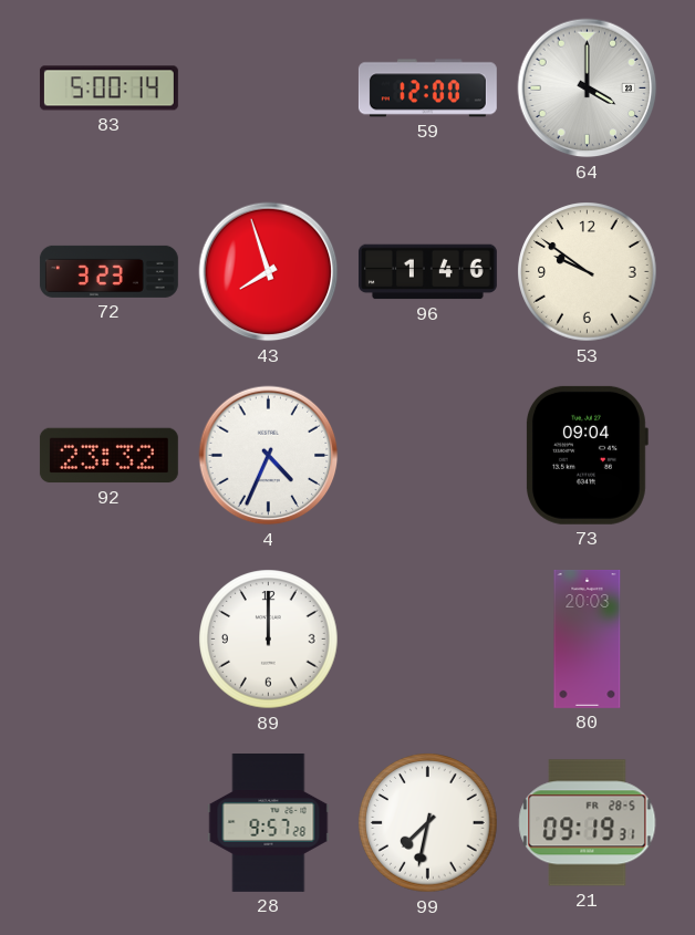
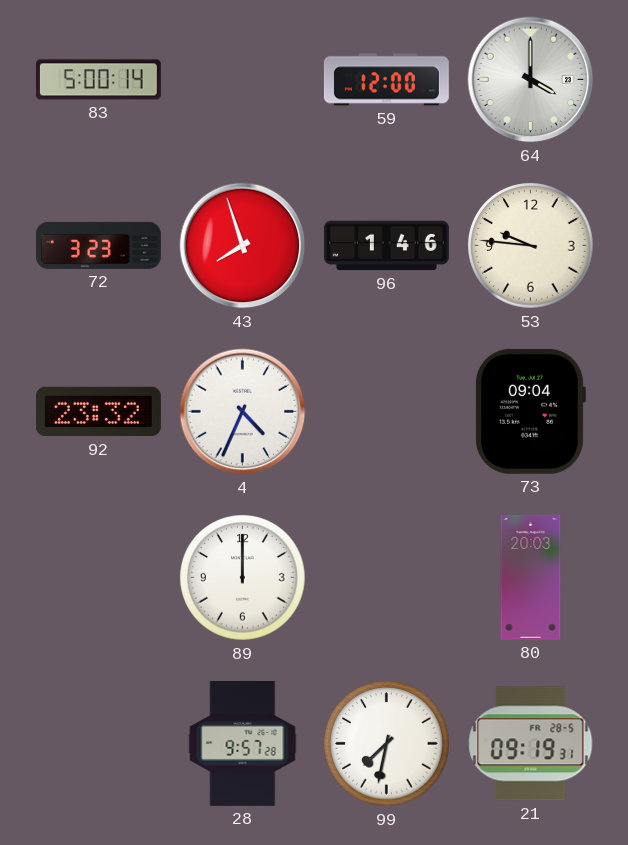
53: 9:51 -> 9:46
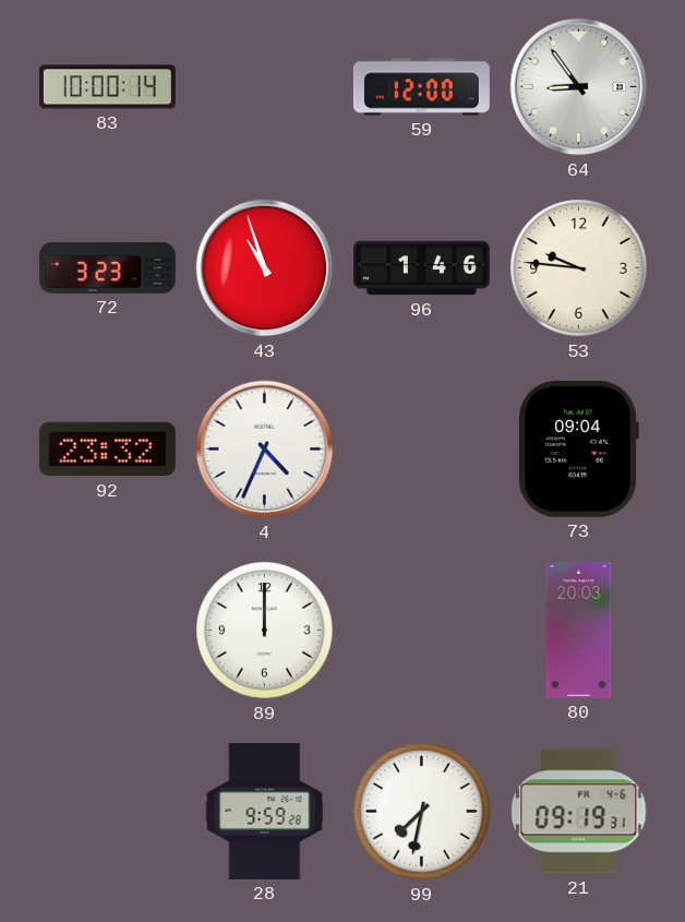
83: 5:00 -> 10:00
64: 4:00 -> 8:54
43: 7:57 -> 10:57
28: 9:57 -> 9:59
21 date: FR 28-5 -> FR 4-6
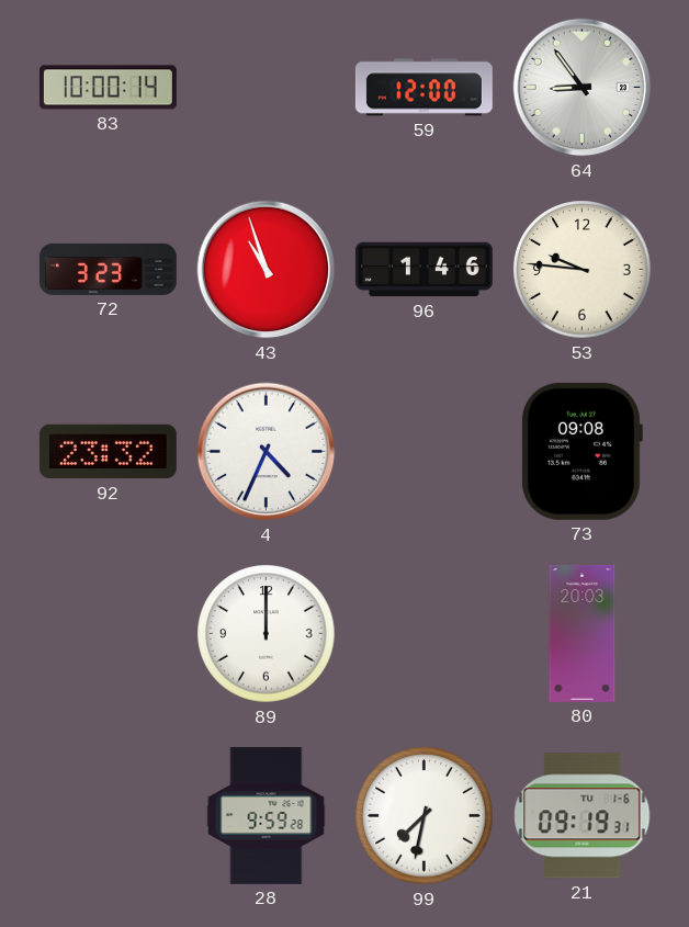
73: 09:04 -> 09:08
21 date: FR 4-6 -> TU 1-6
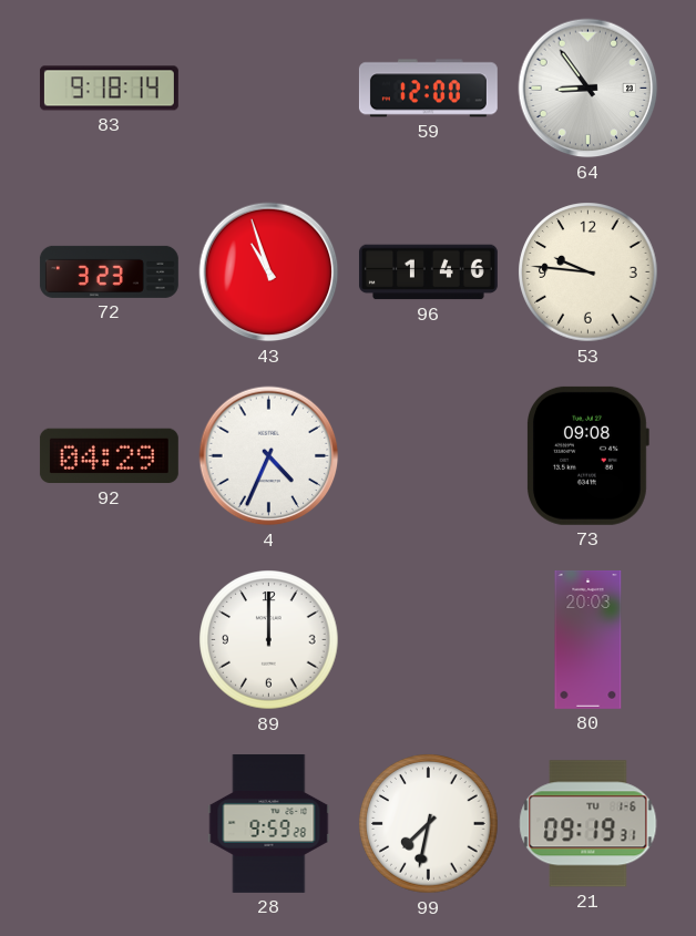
83: 10:00 -> 9:18
92: 23:32 -> 04:29
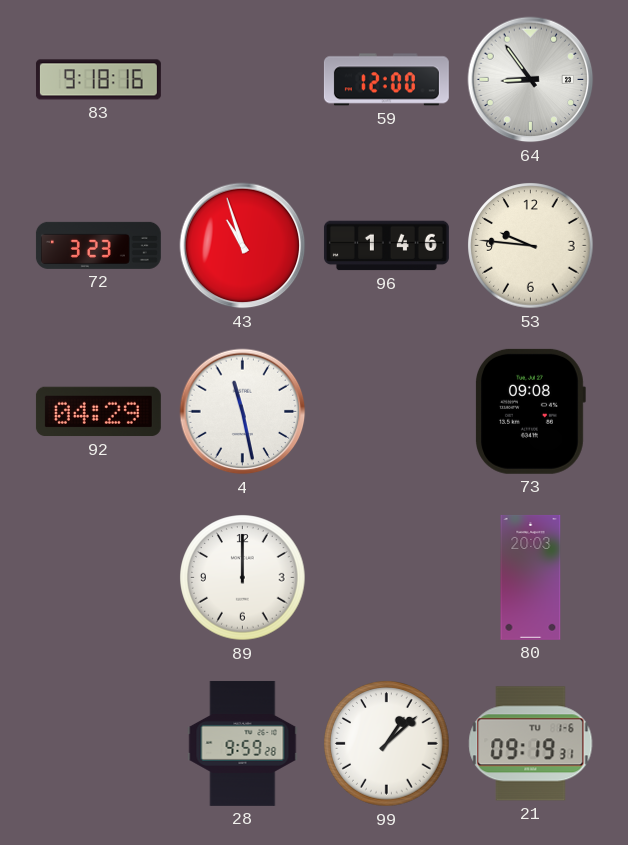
83: 9:18:14 -> 9:18:16
4: 4:34 -> 11:28
99: 7:32 -> 1:08
